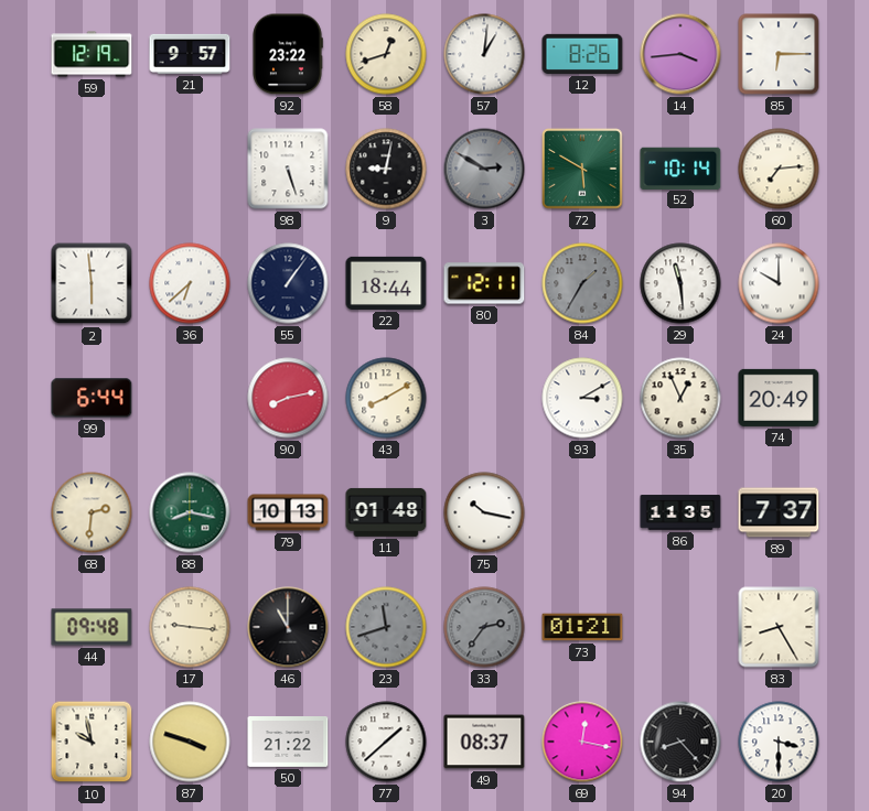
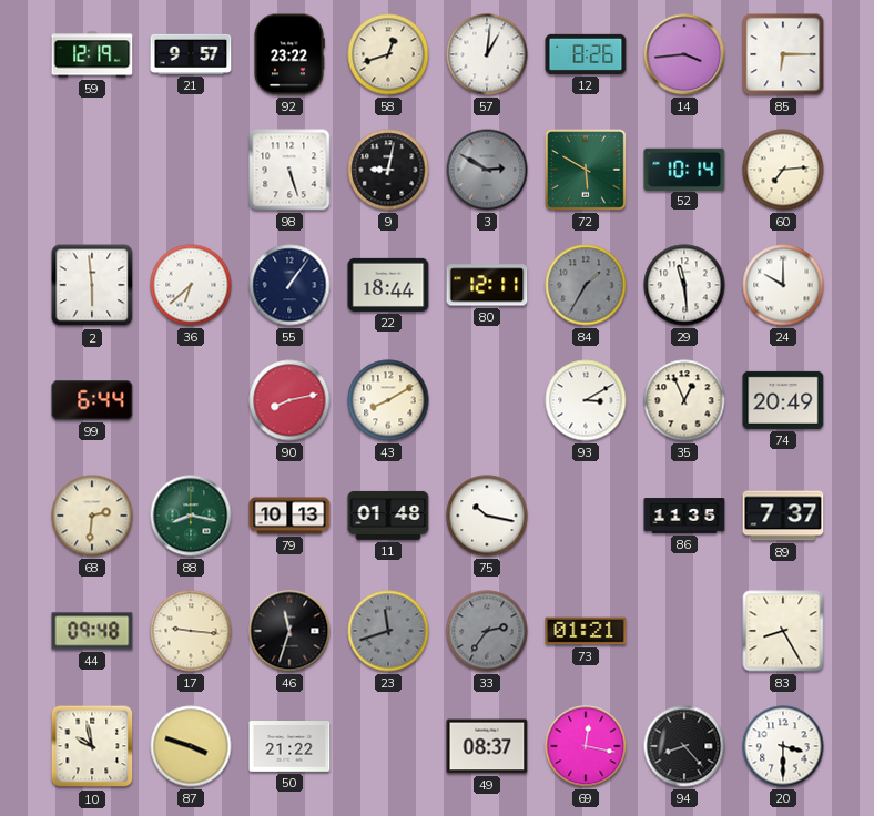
46: 11:00 -> 11:33
77: 1:38 -> none
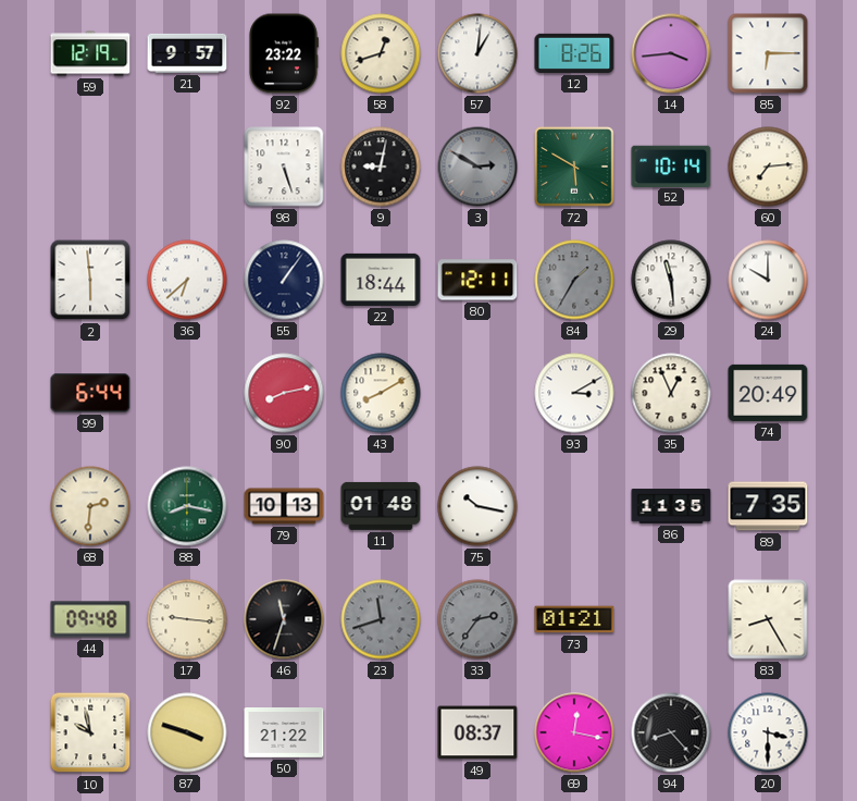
89: 7:37 -> 7:35
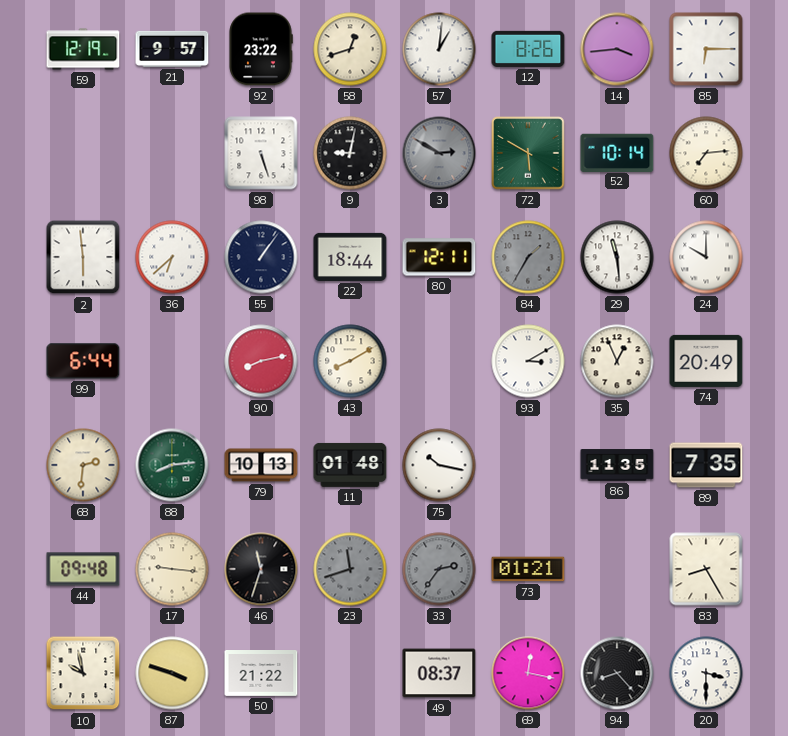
88: 8:17 -> 8:14
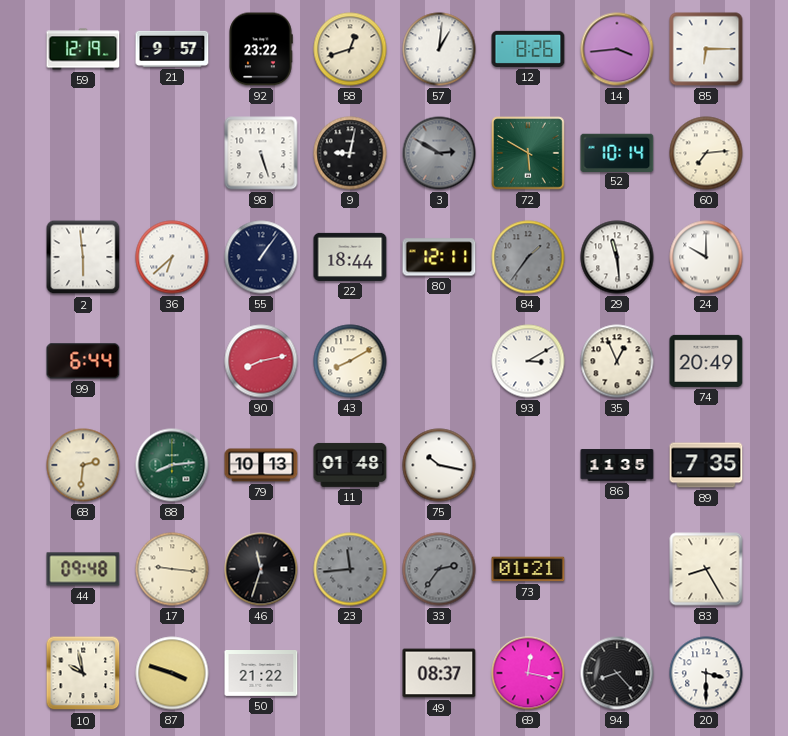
84: 1:35 -> 1:36
23: 11:42 -> 11:44
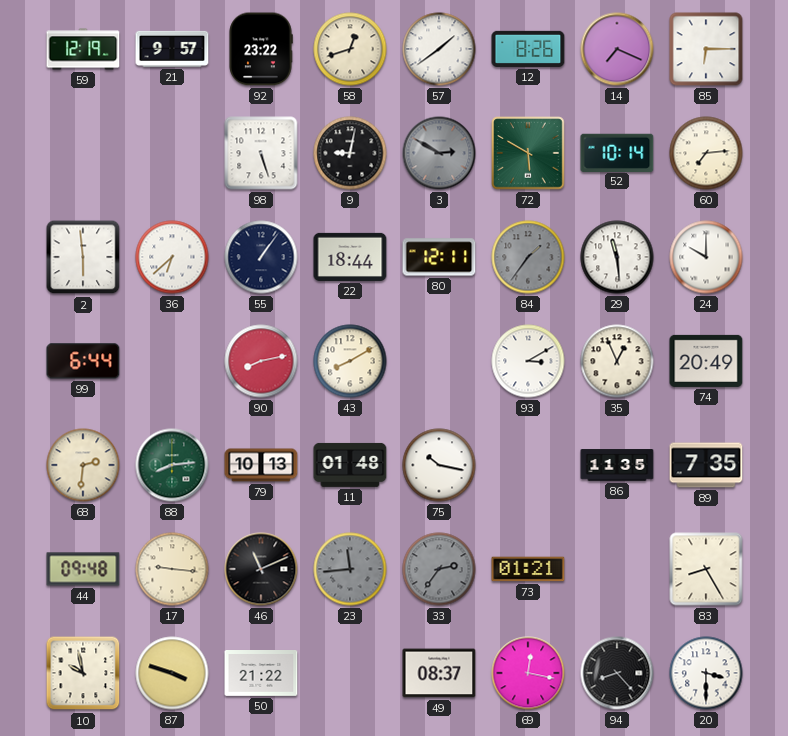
57: 1:01 -> 1:39
14: 3:44 -> 7:19
46: 11:33 -> 11:11
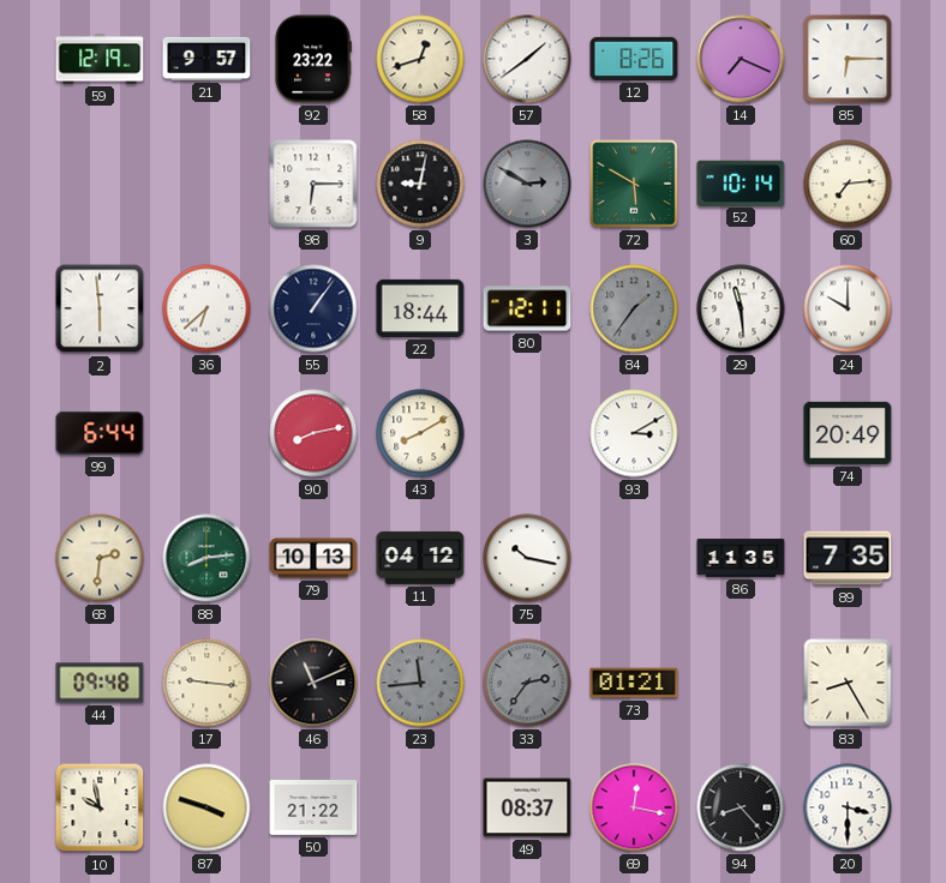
98: 5:27 -> 6:15
35: 12:56 -> none
11: 01:48 -> 04:12
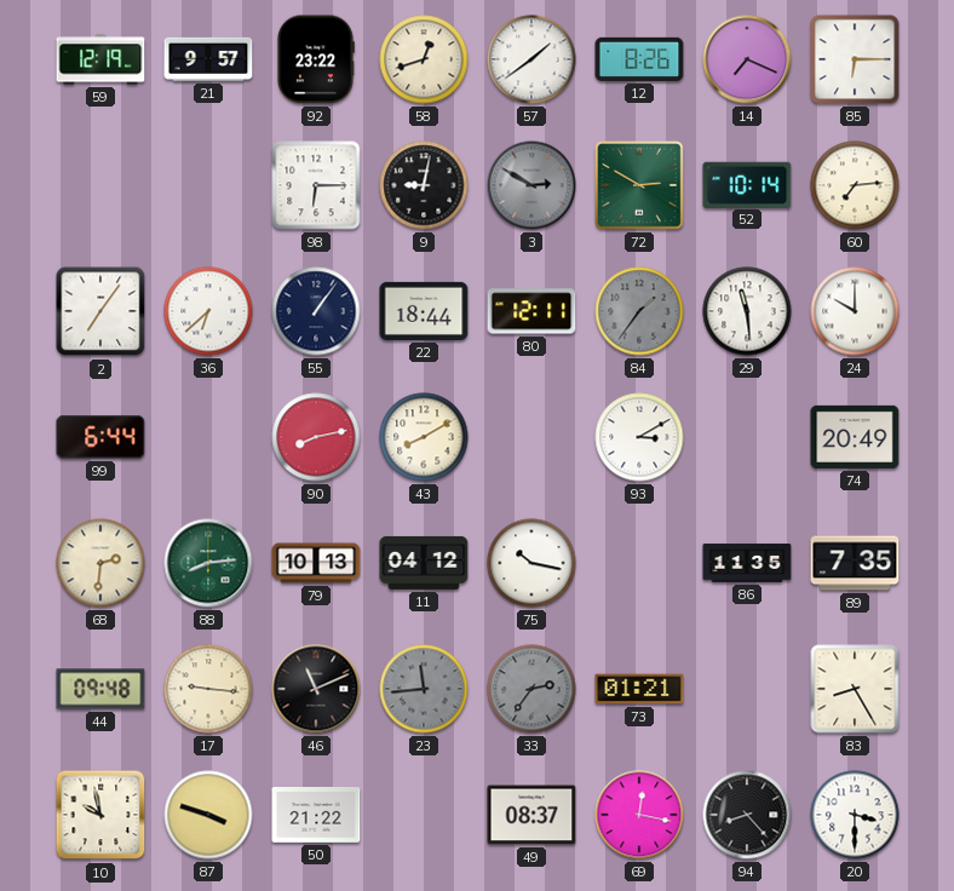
72: 5:50 -> 2:50
2: 5:59 -> 7:06
